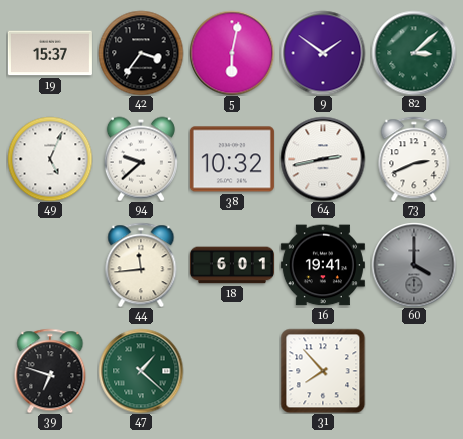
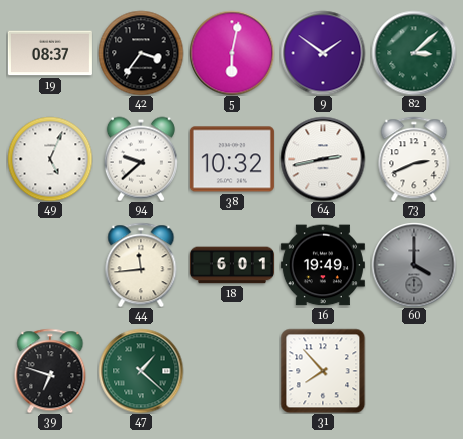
19: 15:37 -> 08:37
16: 19:41 -> 19:49
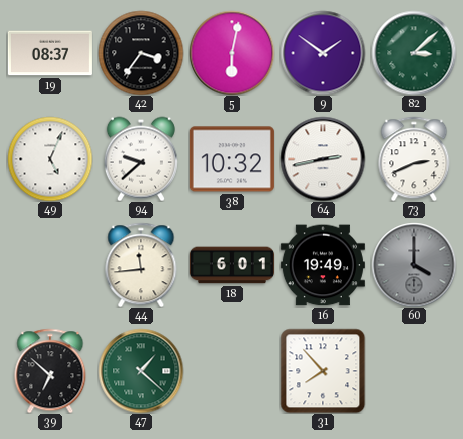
39: 6:48 -> 6:52
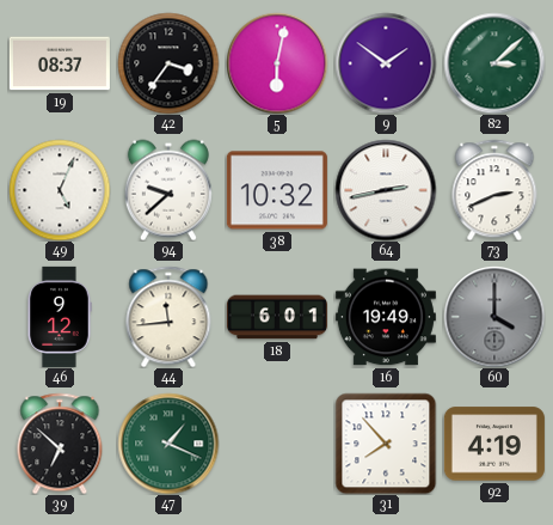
46: none -> 9:12
47: 1:22 -> 1:19
92: none -> 4:19
